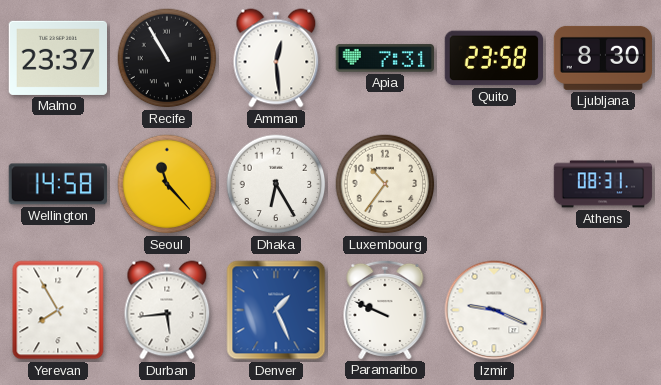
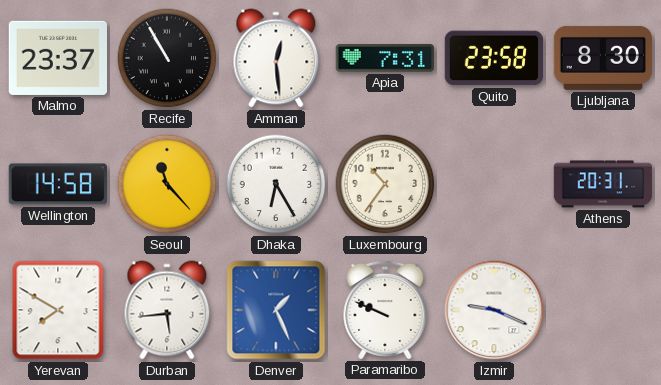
Athens: 08:31 -> 20:31
Yerevan: 7:55 -> 7:50
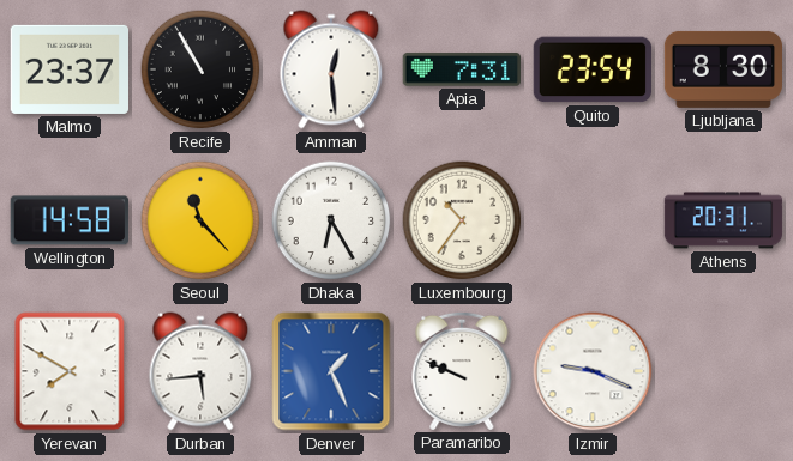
Quito: 23:58 -> 23:54
